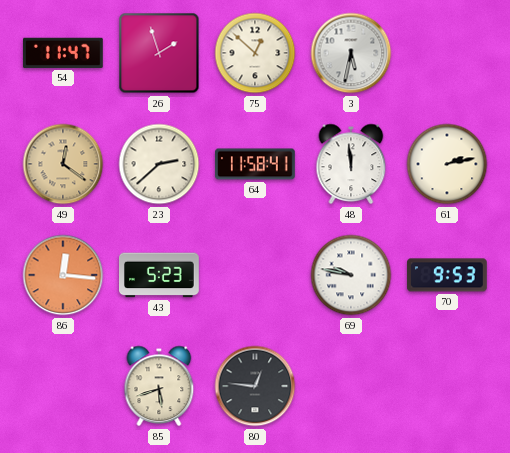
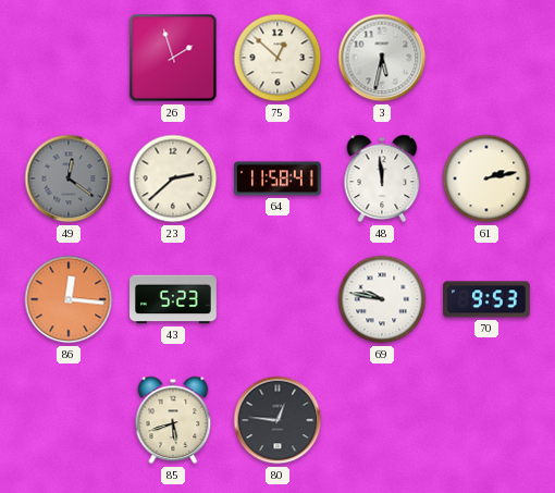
54: 11:47 -> none
49 dial: champagne -> grey
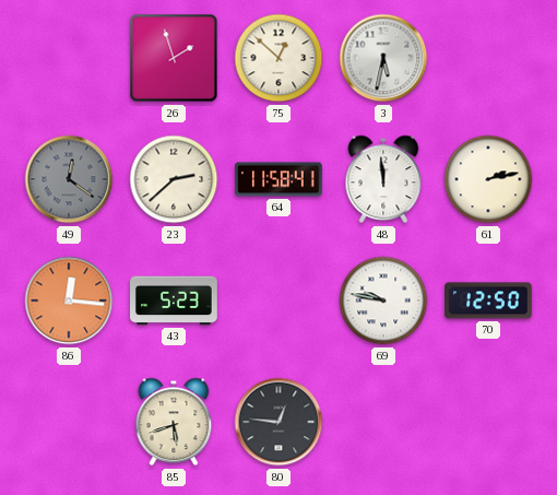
70: 9:53 -> 12:50
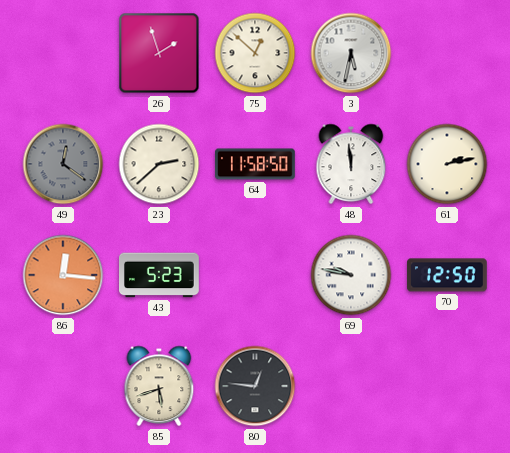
64: 11:58:41 -> 11:58:50
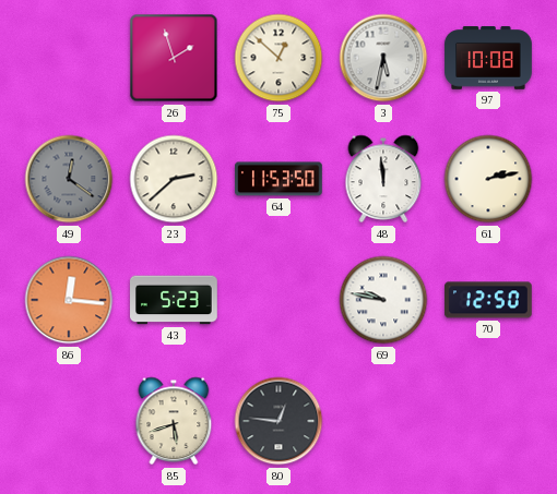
97: none -> 10:08
64: 11:58 -> 11:53
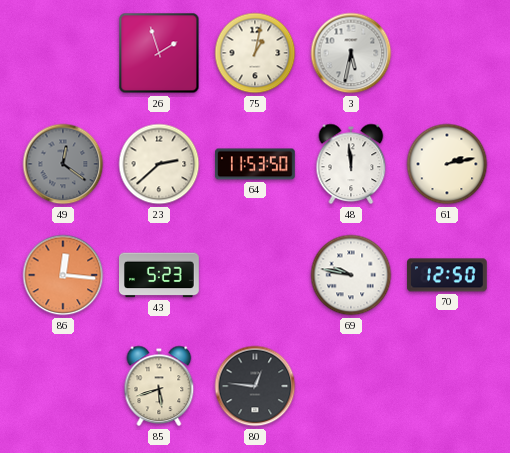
75: 12:52 -> 1:02
97: 10:08 -> none
